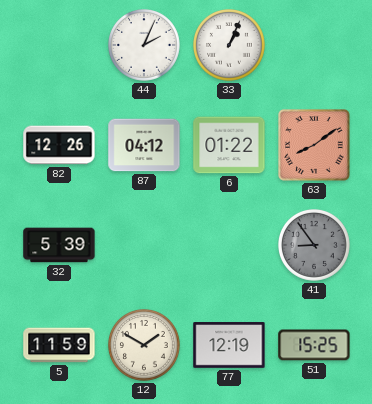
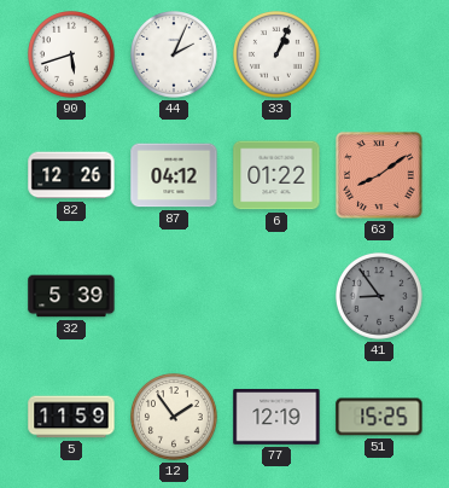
90: none -> 5:42
12: 1:50 -> 1:54
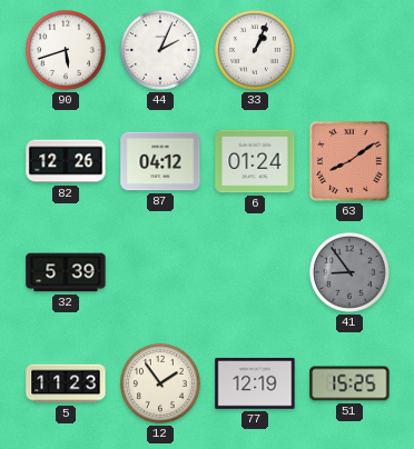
6: 01:22 -> 01:24
5: 11:59 -> 11:23
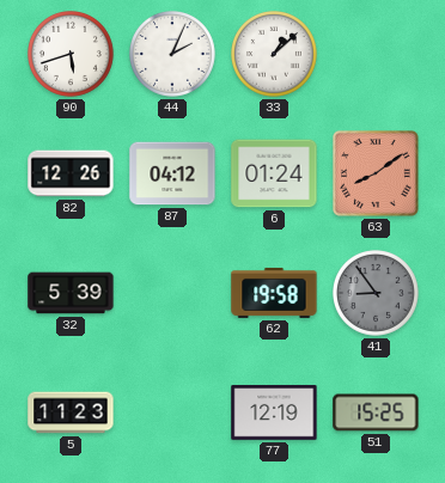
33: 1:04 -> 1:08
62: none -> 19:58
12: 1:54 -> none
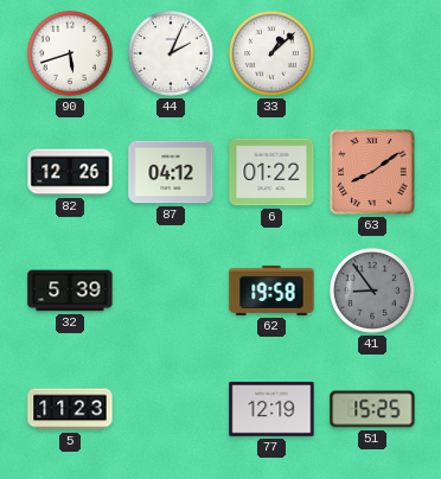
6: 01:24 -> 01:22
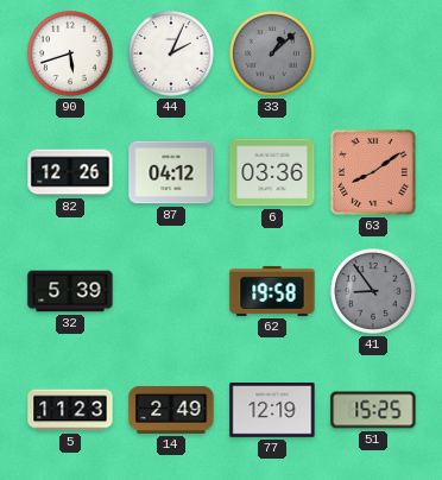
33 dial: white -> grey
6: 01:22 -> 03:36
14: none -> 2:49
